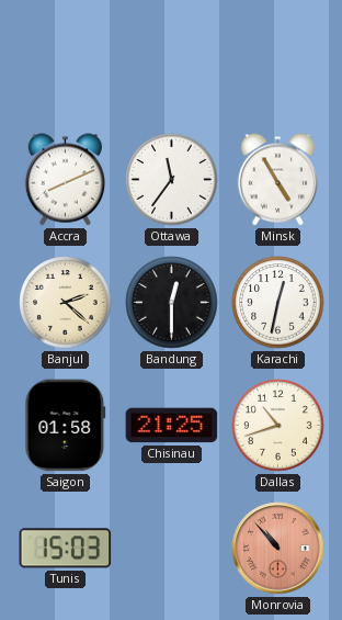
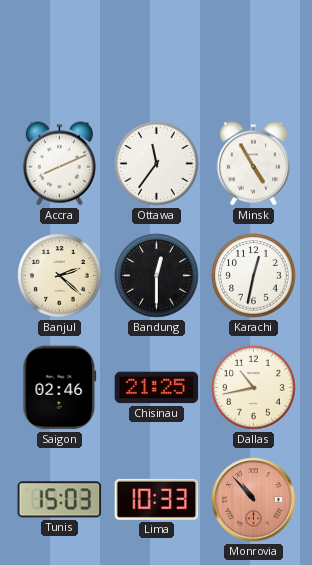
Saigon: 01:58 -> 02:46
Dallas: 10:42 -> 10:43
Lima: none -> 10:33
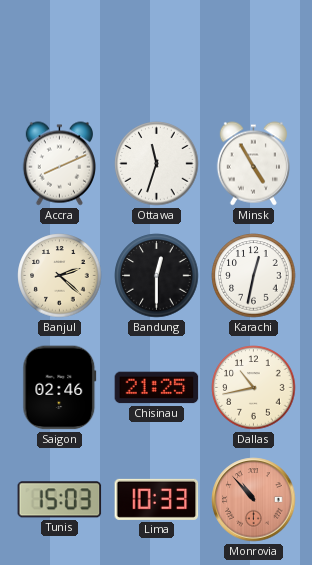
Ottawa: 11:36 -> 11:33
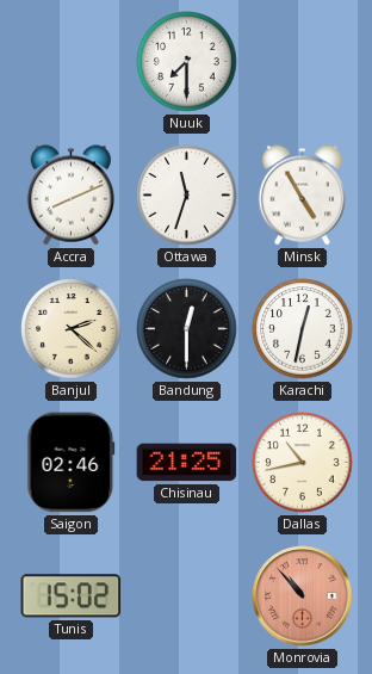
Nuuk: none -> 7:30
Tunis: 15:03 -> 15:02
Lima: 10:33 -> none
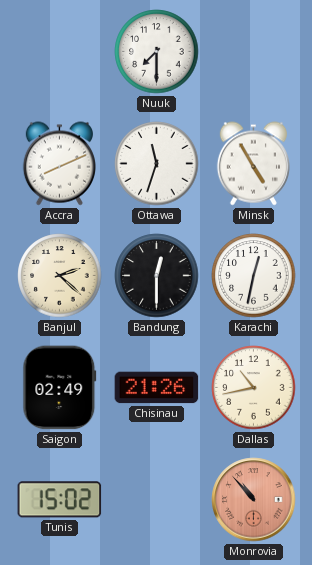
Saigon: 02:46 -> 02:49
Chisinau: 21:25 -> 21:26
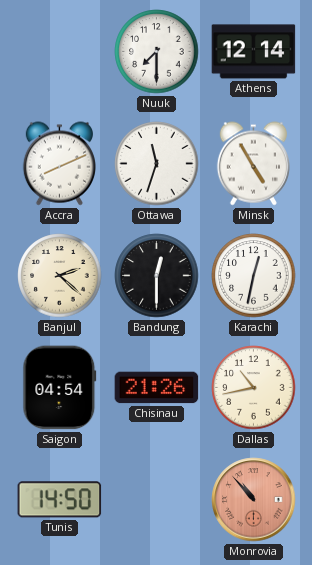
Athens: none -> 12:14
Saigon: 02:49 -> 04:54
Tunis: 15:02 -> 14:50
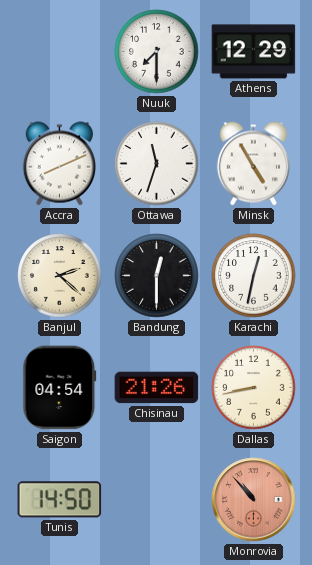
Athens: 12:14 -> 12:29
Dallas: 10:43 -> 8:43
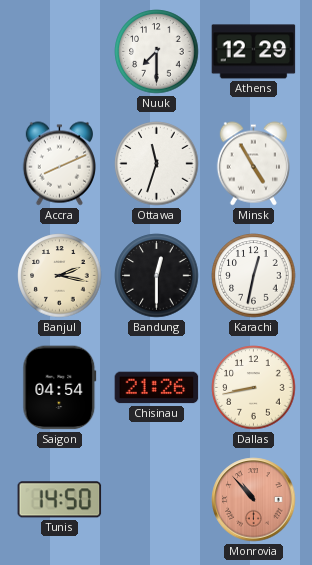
Banjul: 2:22 -> 2:17
